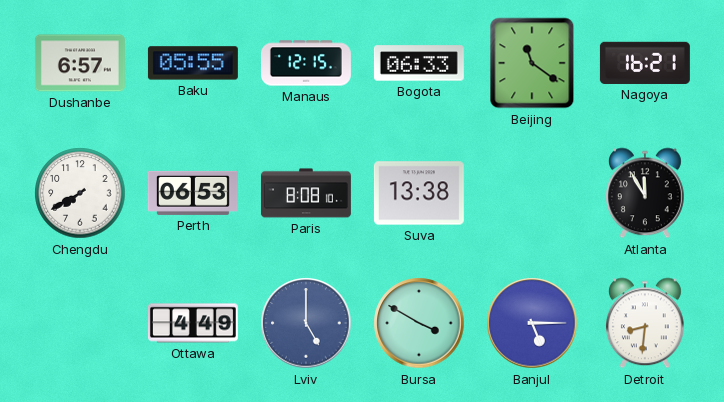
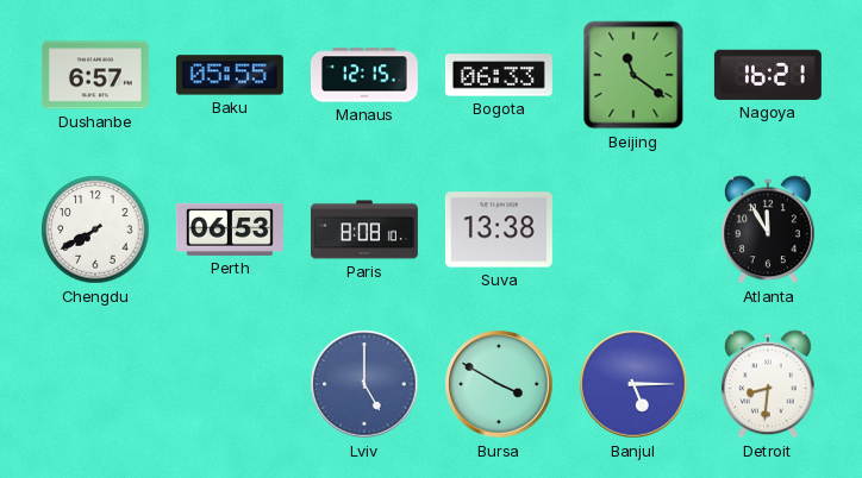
Ottawa: 4:49 -> none
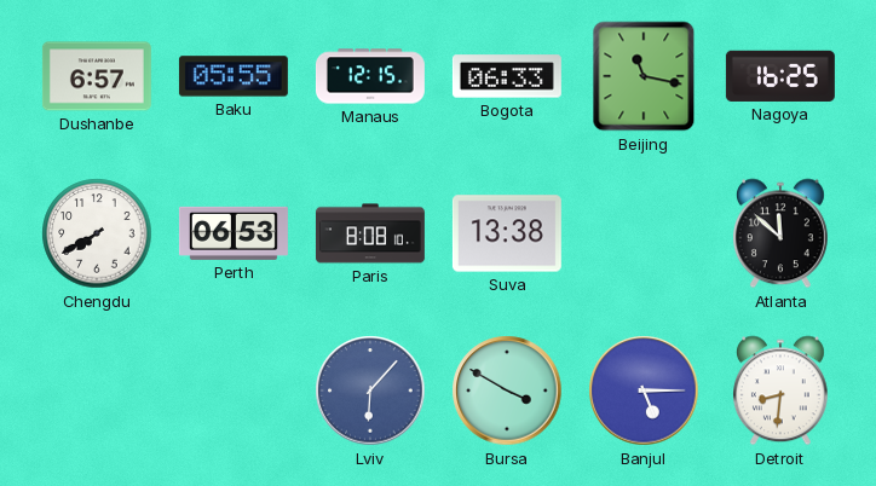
Beijing: 11:21 -> 11:17
Nagoya: 16:21 -> 16:25
Atlanta: 11:55 -> 11:52
Lviv: 5:00 -> 6:07
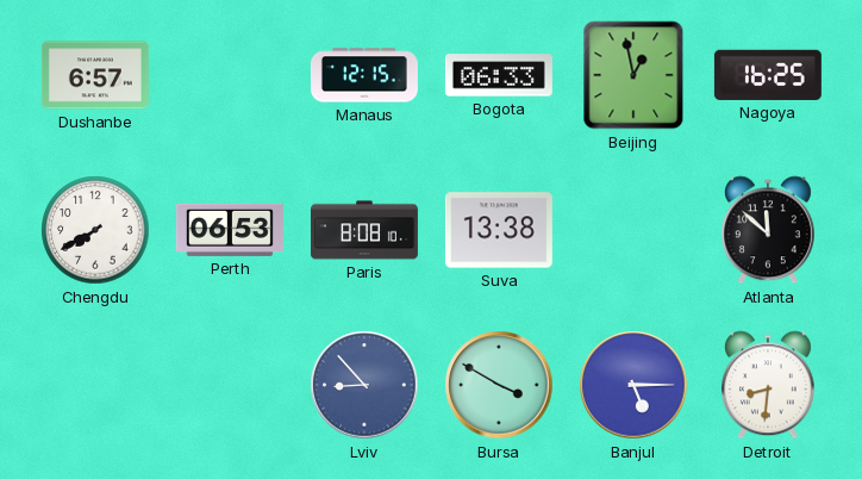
Baku: 05:55 -> none
Beijing: 11:17 -> 12:58
Lviv: 6:07 -> 8:53
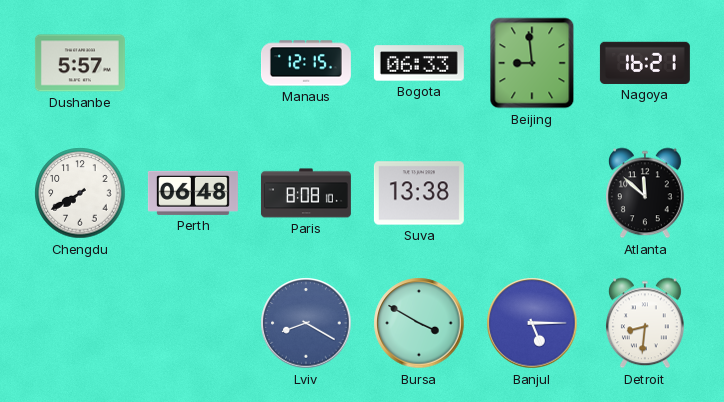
Dushanbe: 6:57 -> 5:57
Beijing: 12:58 -> 8:59
Nagoya: 16:25 -> 16:21
Perth: 06:53 -> 06:48
Lviv: 8:53 -> 8:20
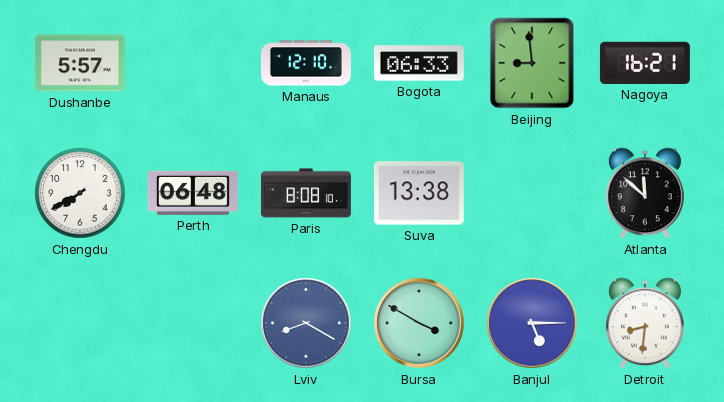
Manaus: 12:15 -> 12:10
